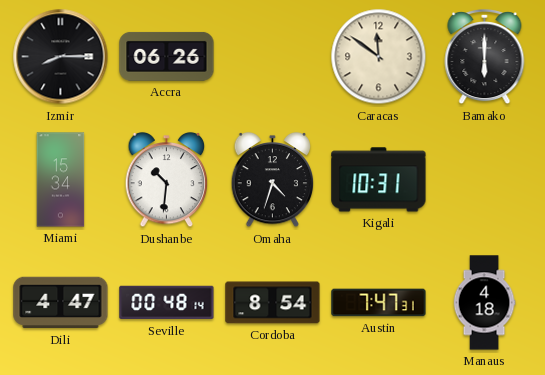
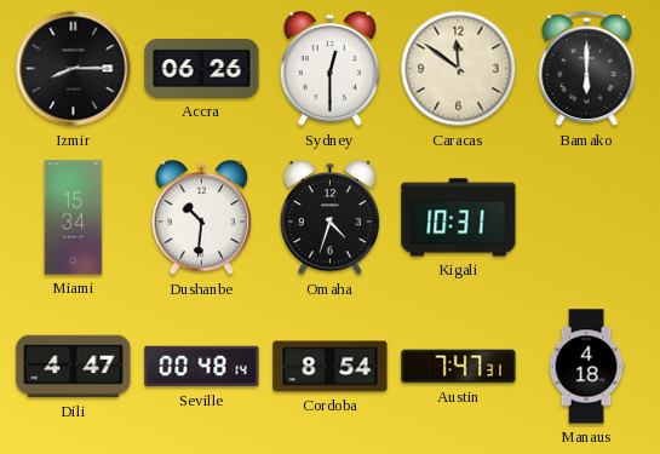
Sydney: none -> 12:30
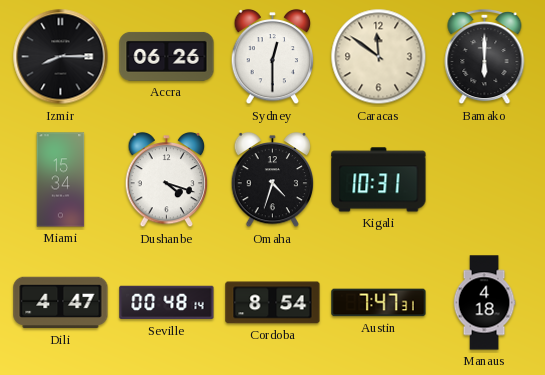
Dushanbe: 10:31 -> 4:18
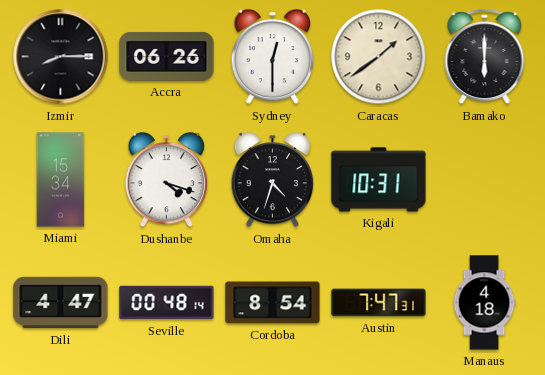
Caracas: 11:51 -> 1:39
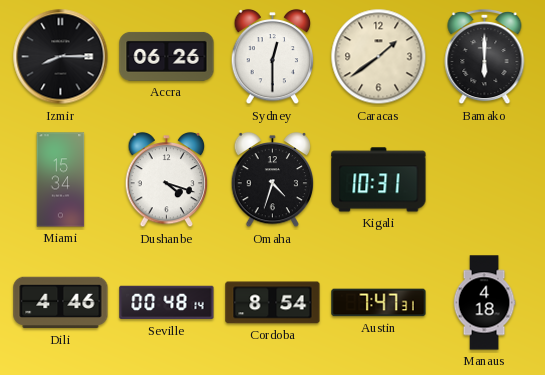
Dili: 4:47 -> 4:46
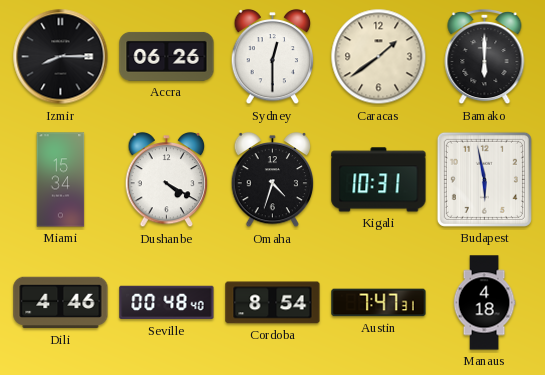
Dushanbe: 4:18 -> 4:20
Budapest: none -> 5:58
Seville: 00:48:14 -> 00:48:40
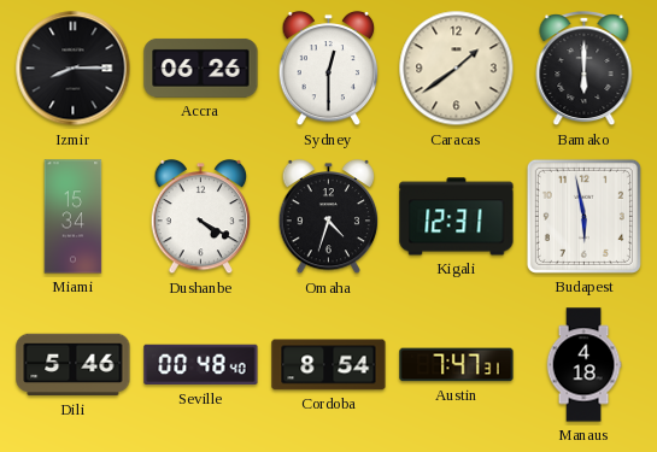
Kigali: 10:31 -> 12:31
Dili: 4:46 -> 5:46
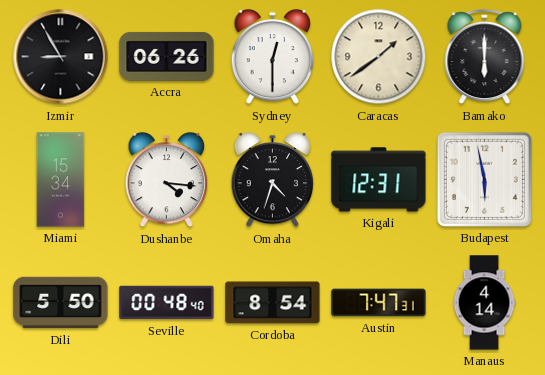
Izmir: 8:15 -> 8:55
Dushanbe: 4:20 -> 4:16
Dili: 5:46 -> 5:50
Manaus: 4:18 -> 4:14
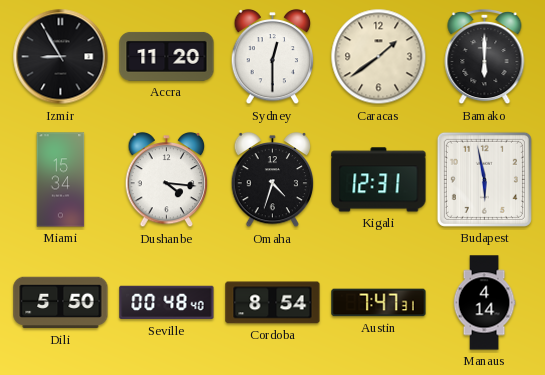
Accra: 06:26 -> 11:20
